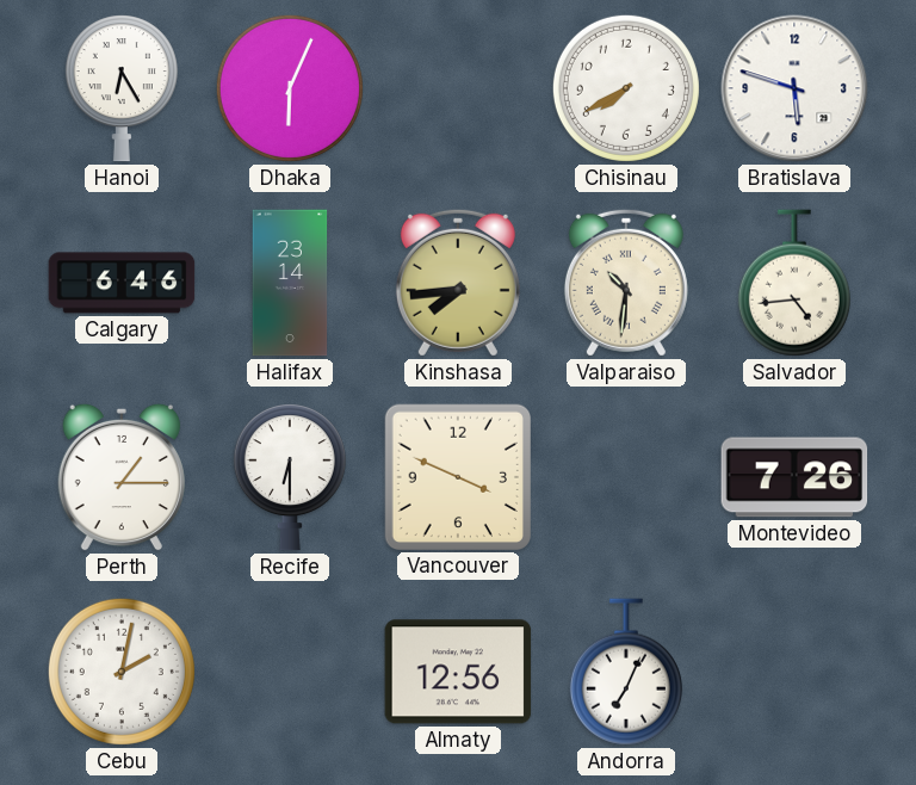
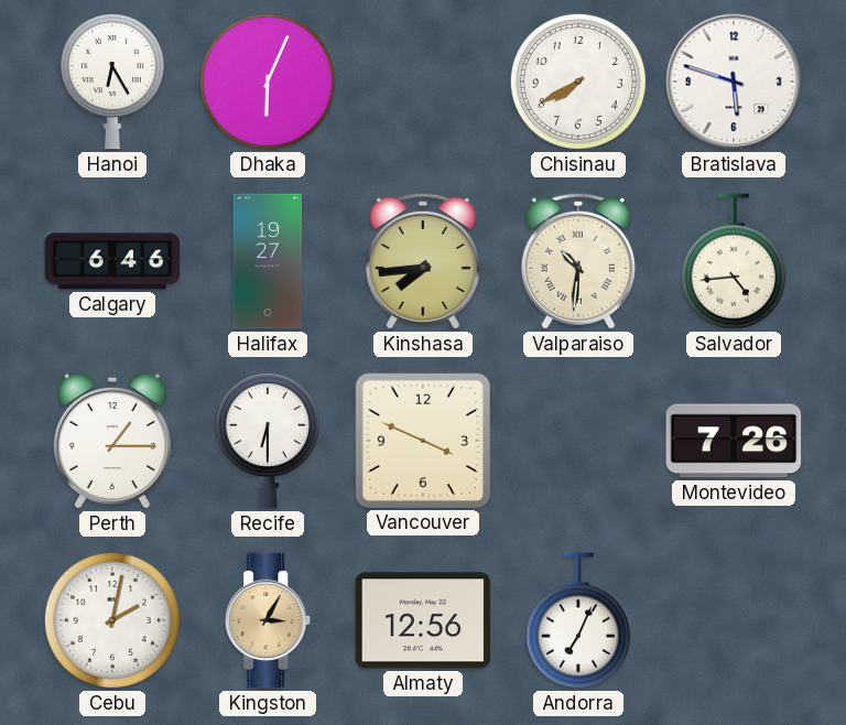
Halifax: 23:14 -> 19:27
Kingston: none -> 3:05
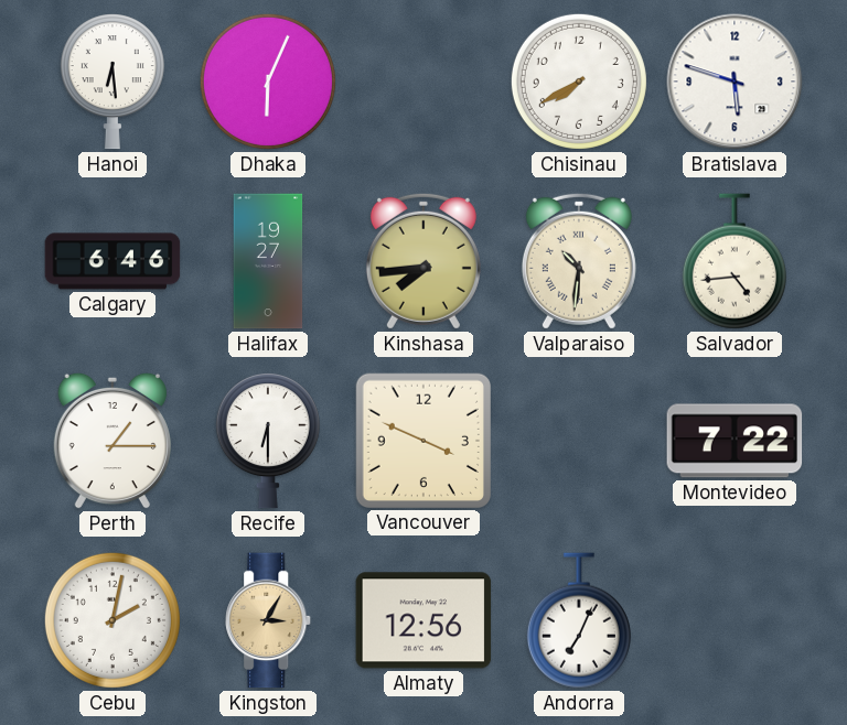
Hanoi: 6:25 -> 6:29
Montevideo: 7:26 -> 7:22
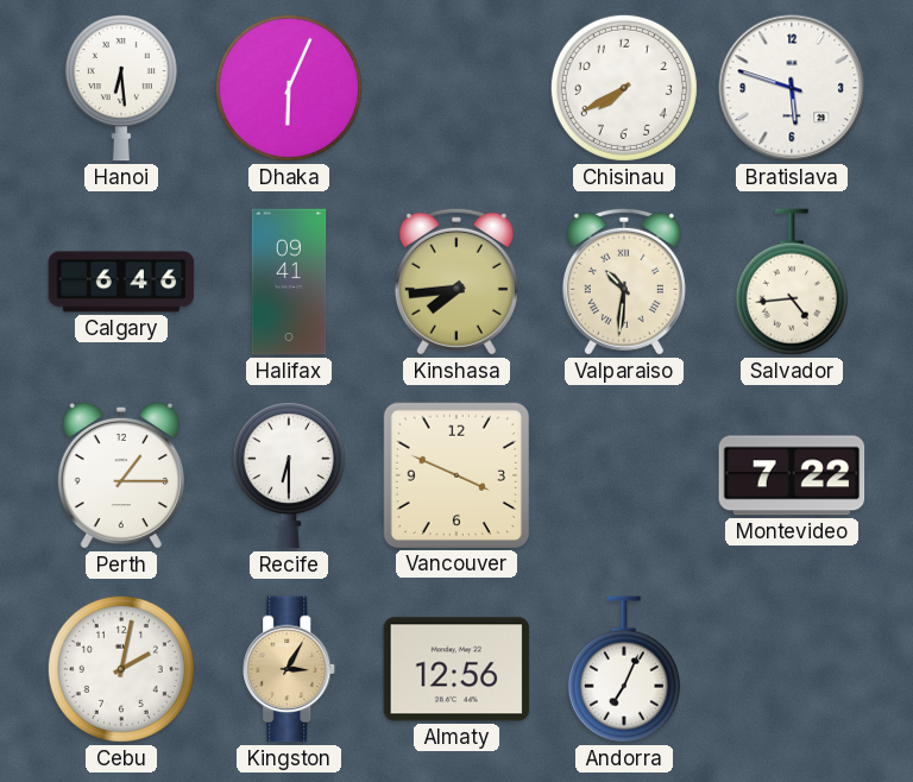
Halifax: 19:27 -> 09:41
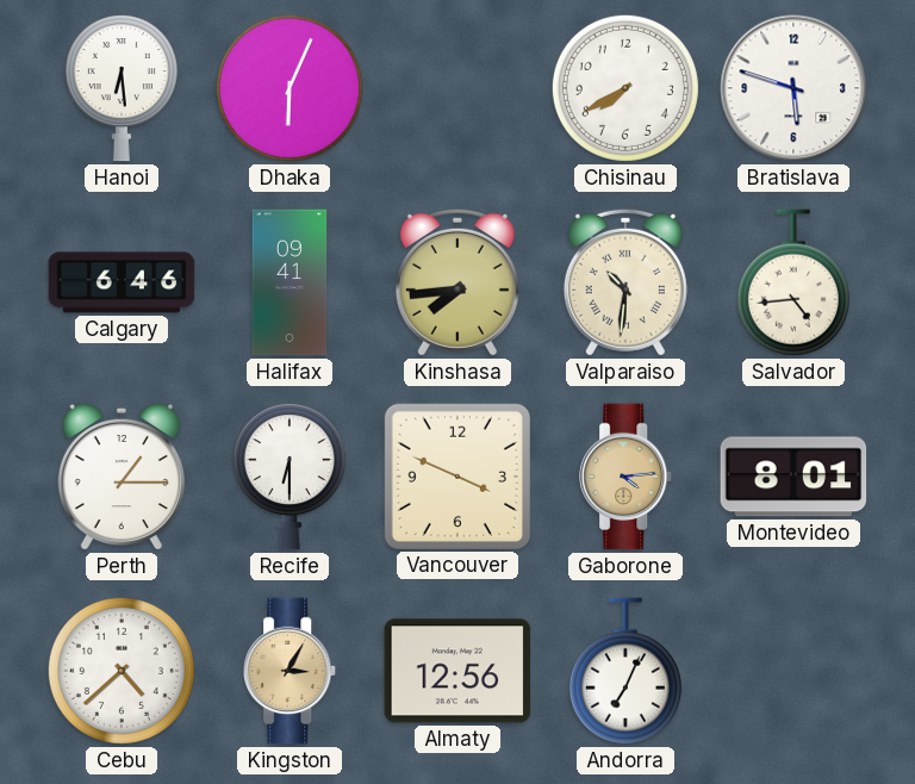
Gaborone: none -> 4:14
Montevideo: 7:22 -> 8:01
Cebu: 2:02 -> 4:38
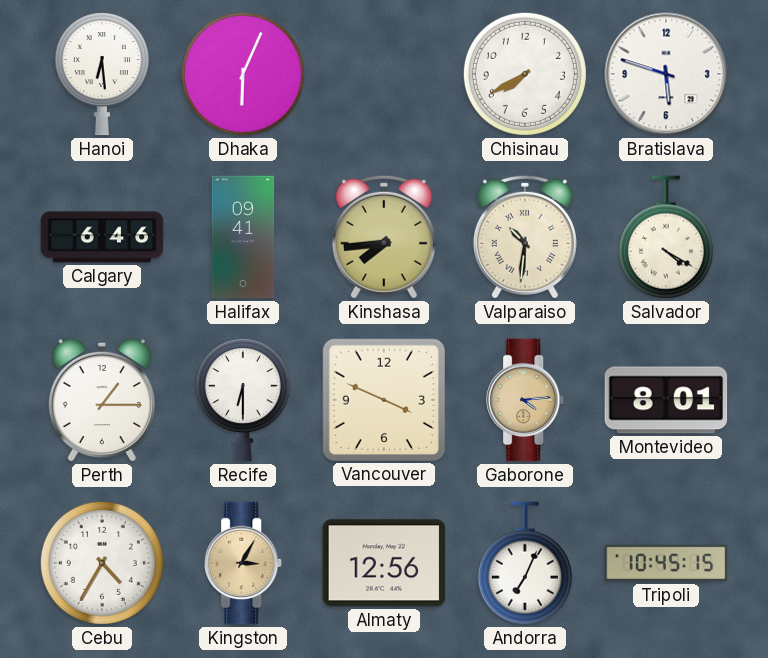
Salvador: 4:44 -> 4:20
Cebu: 4:38 -> 4:35
Tripoli: none -> 10:45
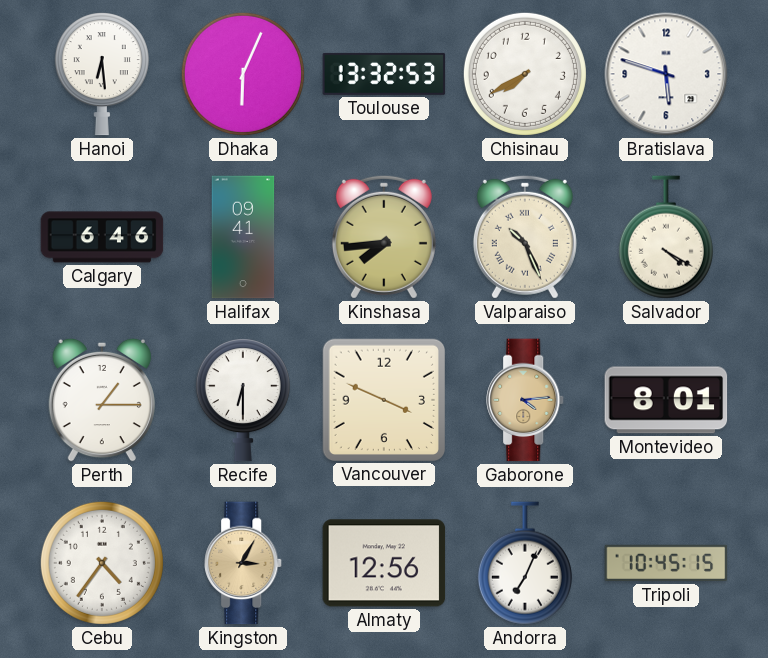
Toulouse: none -> 13:32
Valparaiso: 10:31 -> 10:26
Cebu: 4:35 -> 4:36
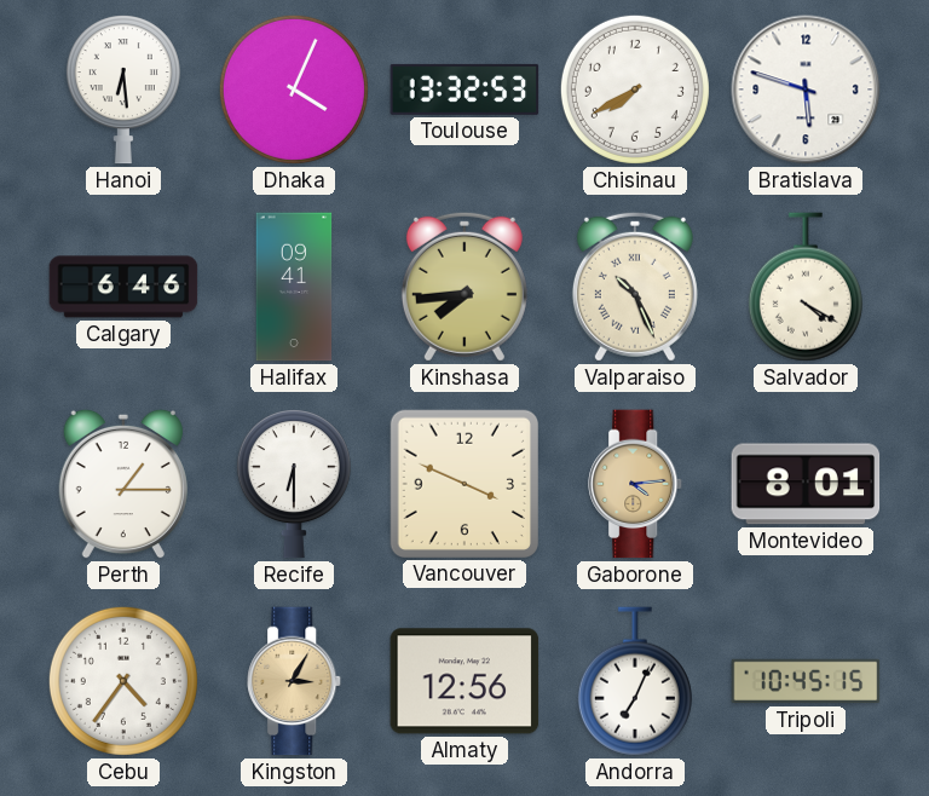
Dhaka: 6:04 -> 4:04
